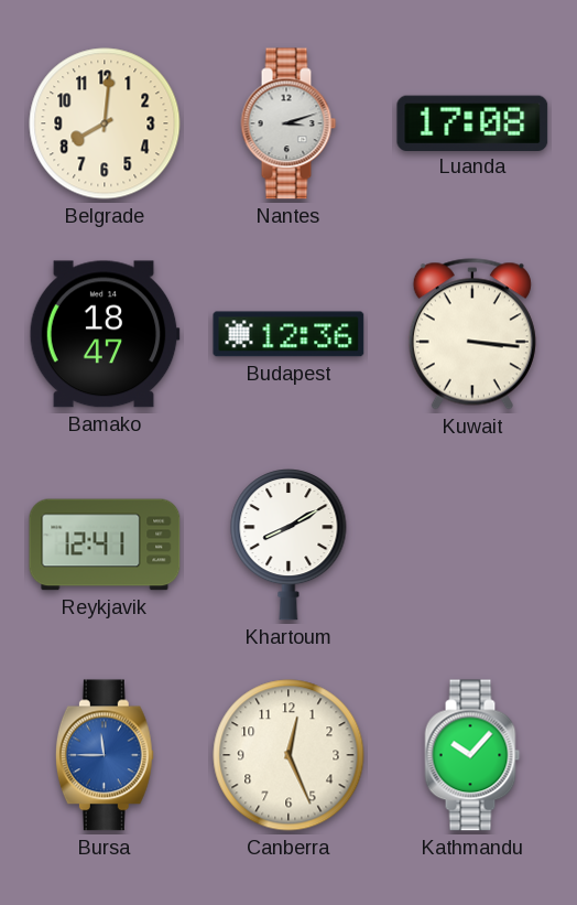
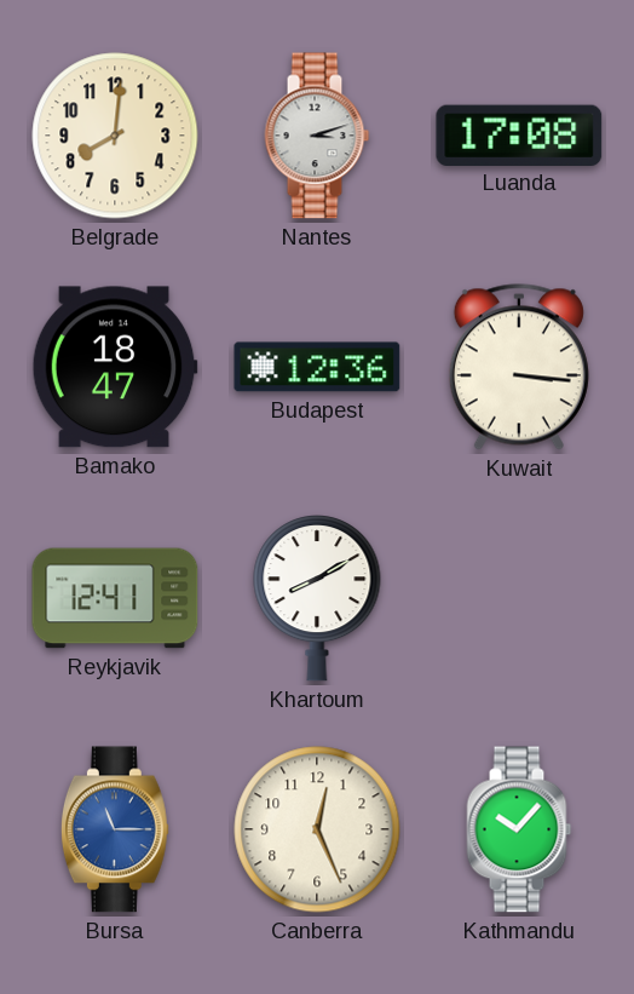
Bursa: 11:45 -> 11:15
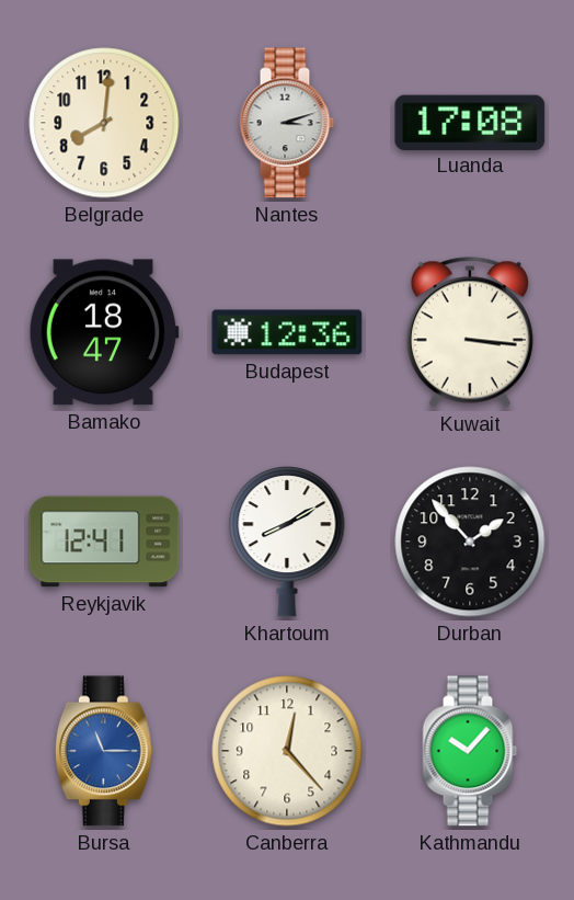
Durban: none -> 1:53
Canberra: 12:26 -> 12:23
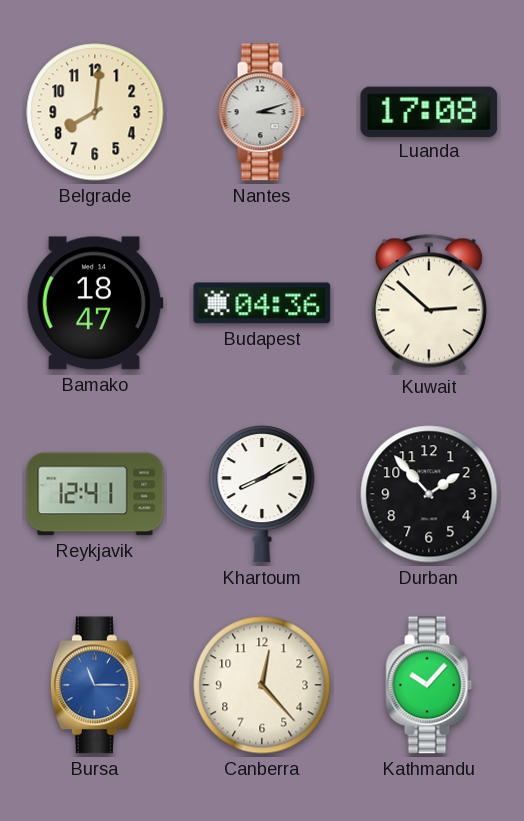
Budapest: 12:36 -> 04:36
Kuwait: 3:16 -> 2:52
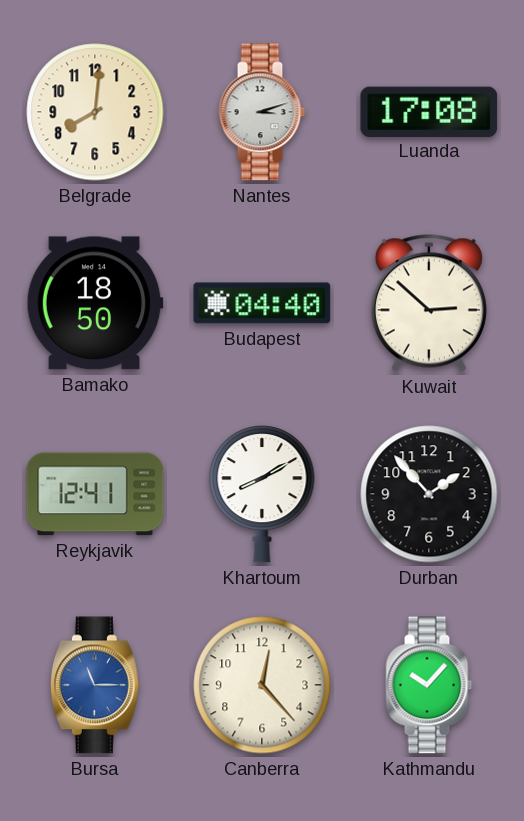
Bamako: 18:47 -> 18:50
Budapest: 04:36 -> 04:40
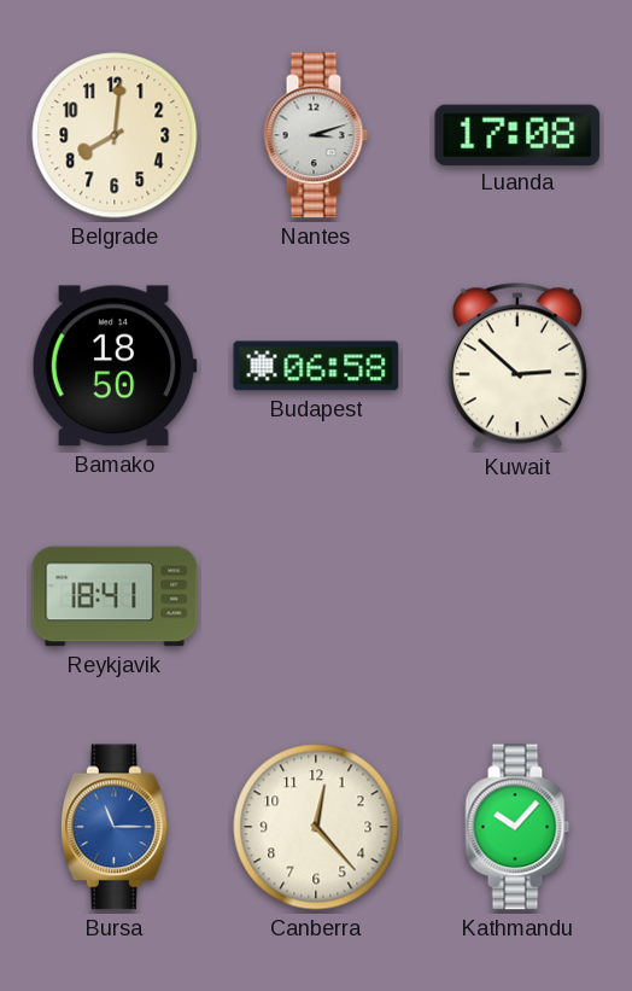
Budapest: 04:40 -> 06:58
Reykjavik: 12:41 -> 18:41
Khartoum: 8:10 -> none
Durban: 1:53 -> none
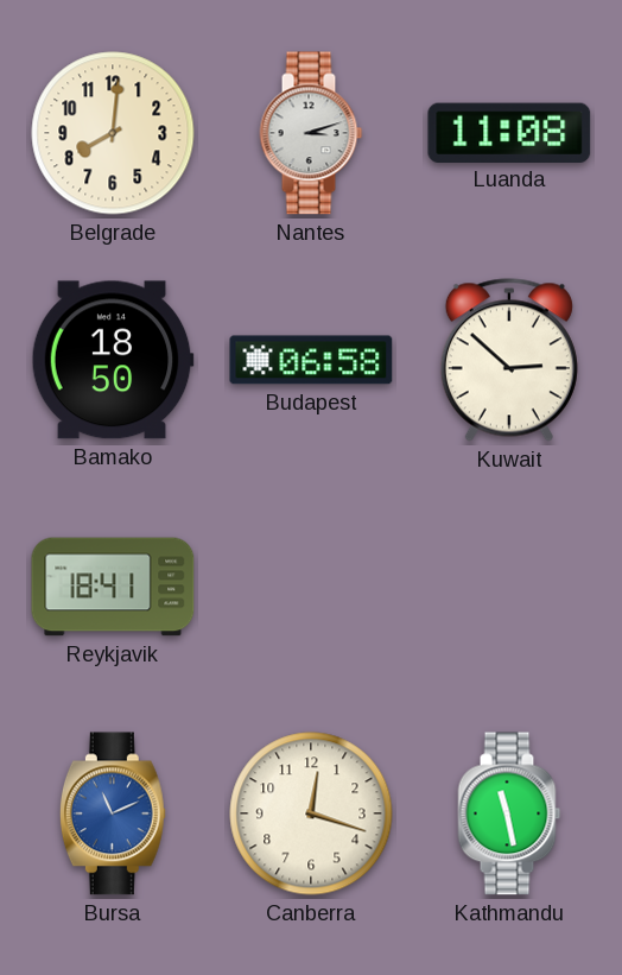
Luanda: 17:08 -> 11:08
Bursa: 11:15 -> 11:11
Canberra: 12:23 -> 12:18
Kathmandu: 10:07 -> 11:28
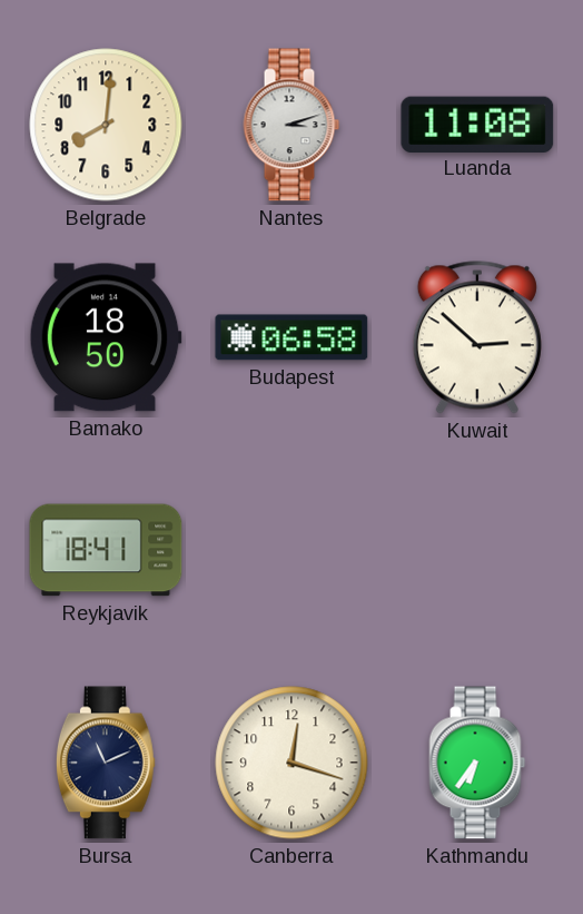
Bursa dial: blue -> navy
Kathmandu: 11:28 -> 6:36
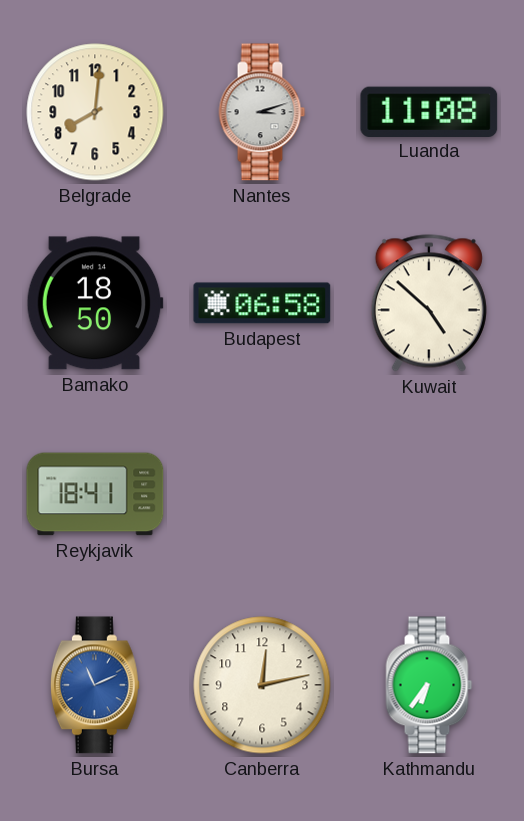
Kuwait: 2:52 -> 4:52
Bursa dial: navy -> blue
Canberra: 12:18 -> 12:13
